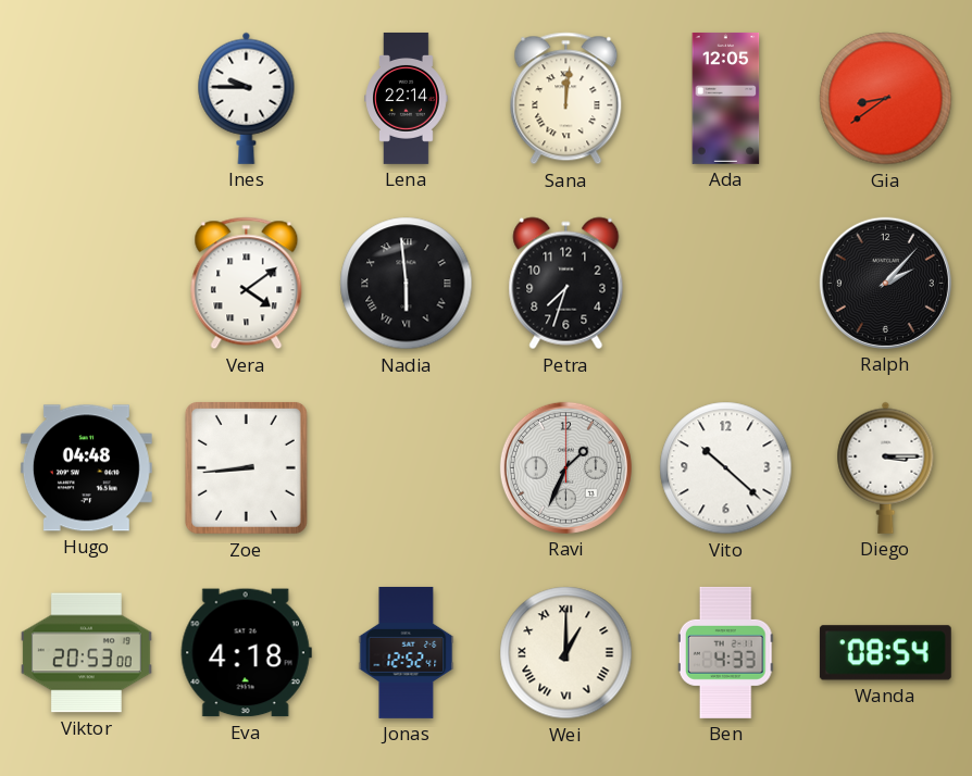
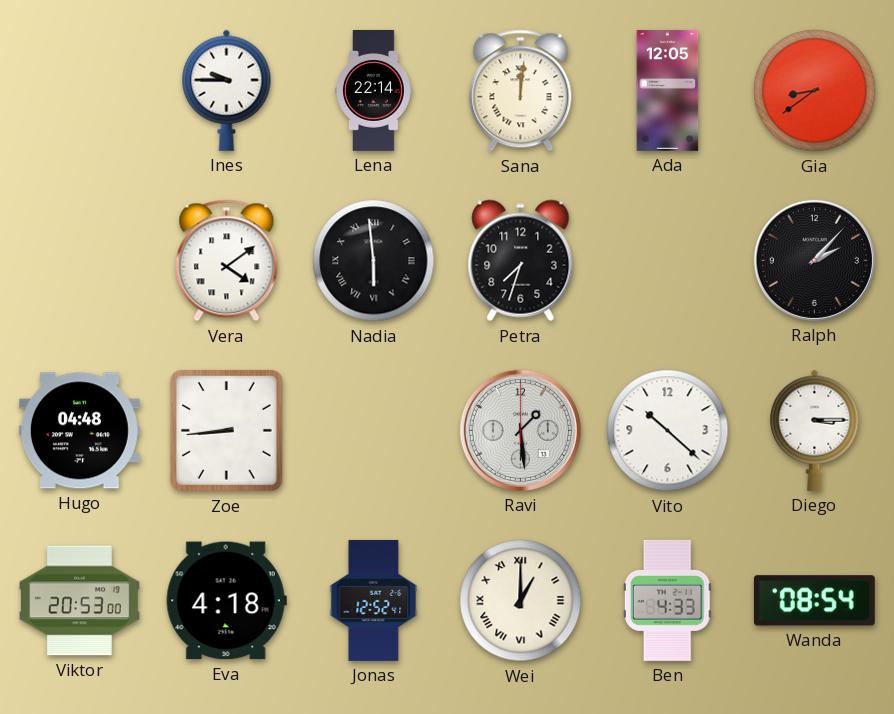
Ravi: 1:34 -> 1:29
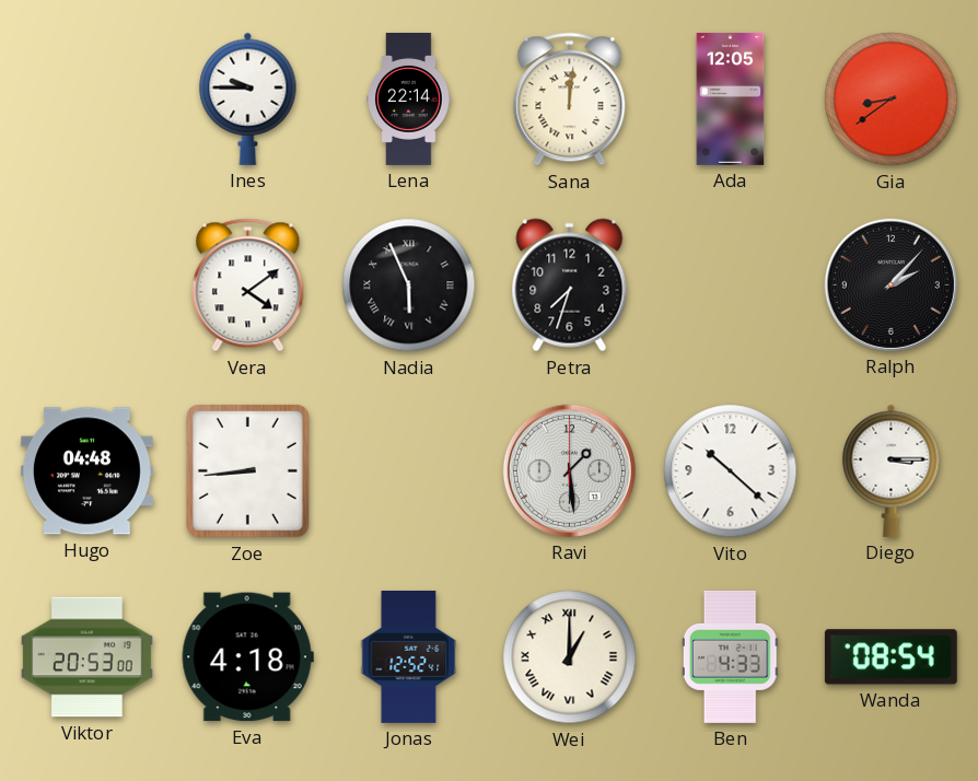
Nadia: 5:59 -> 5:56
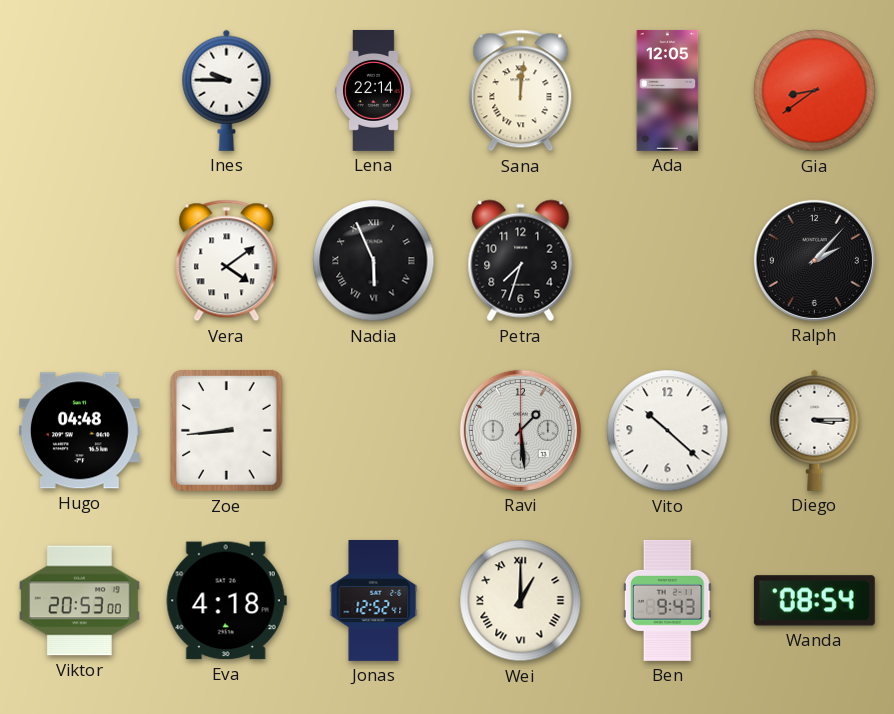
Ben: 4:33 -> 9:43
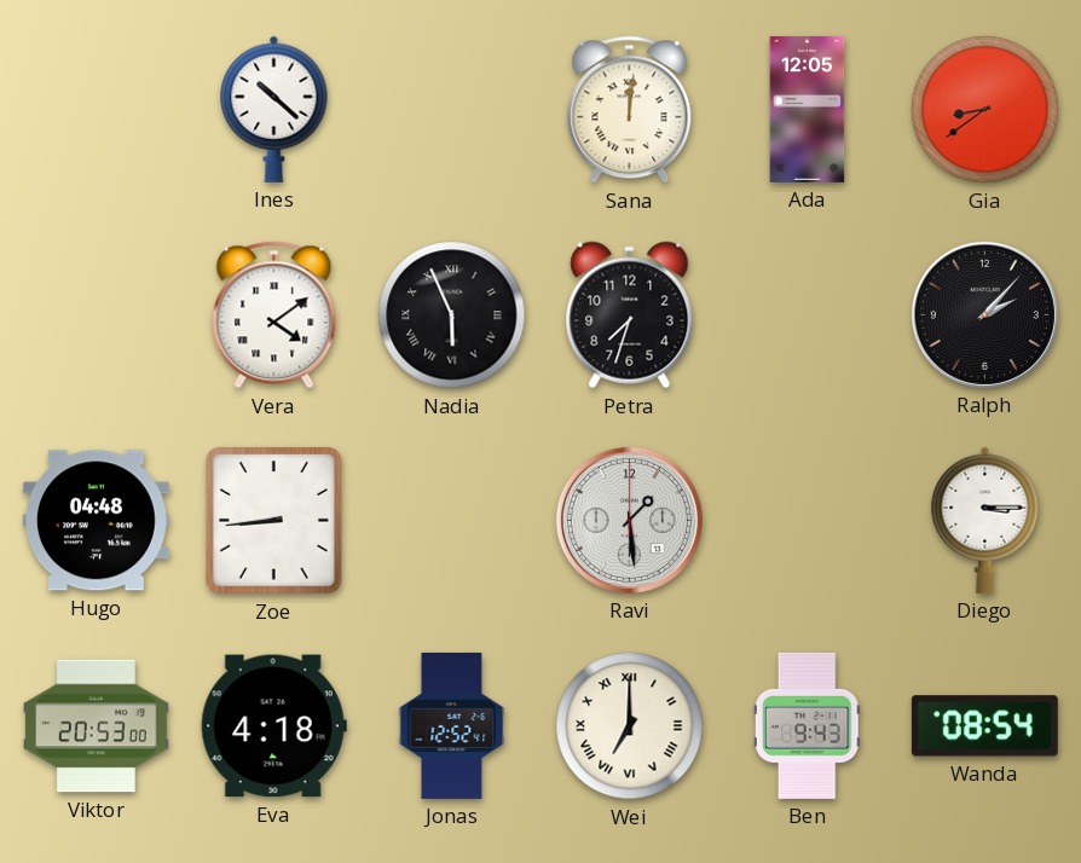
Ines: 9:45 -> 10:22
Lena: 22:14 -> none
Vito: 10:22 -> none
Wei: 1:00 -> 7:00
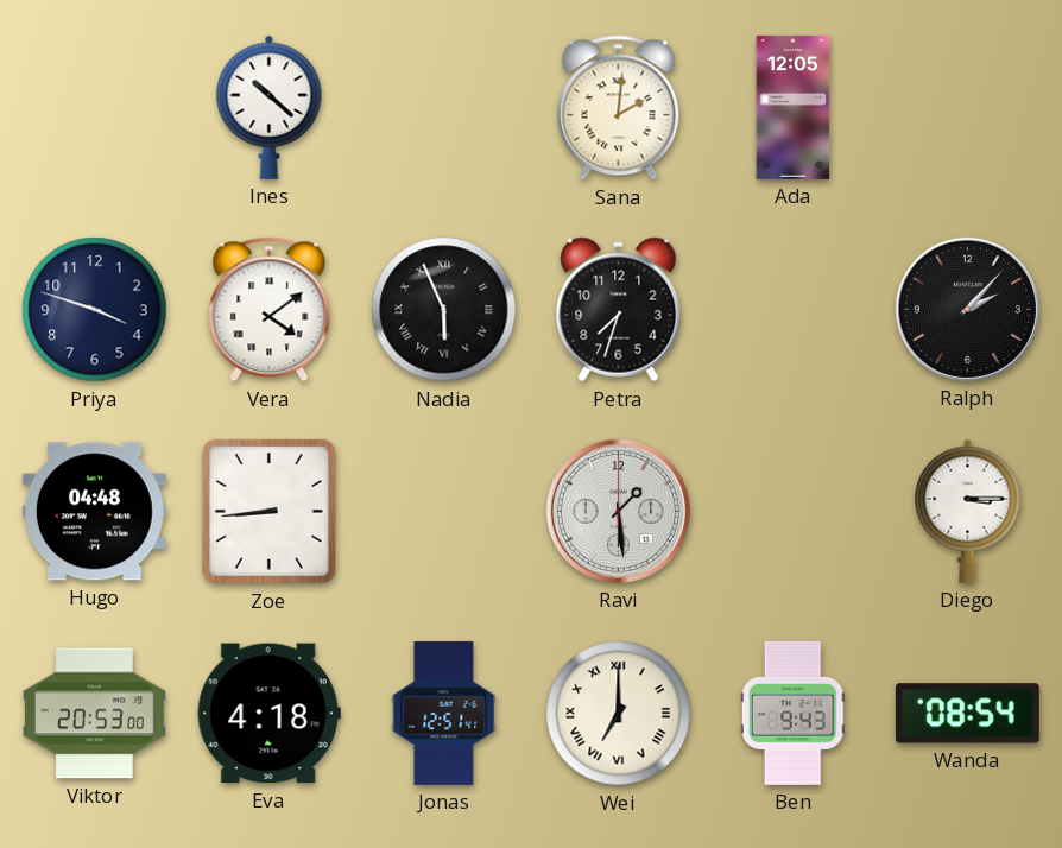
Sana: 12:01 -> 2:01
Gia: 8:39 -> none
Priya: none -> 3:48
Jonas: 12:52 -> 12:51
